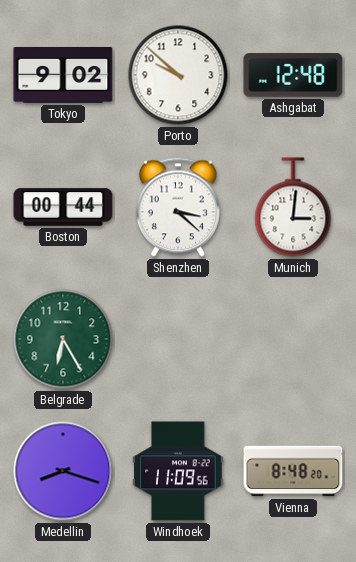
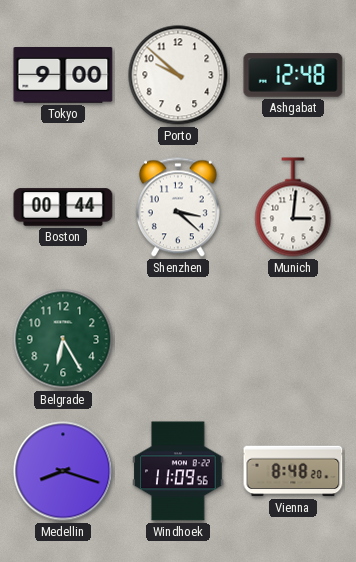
Tokyo: 9:02 -> 9:00
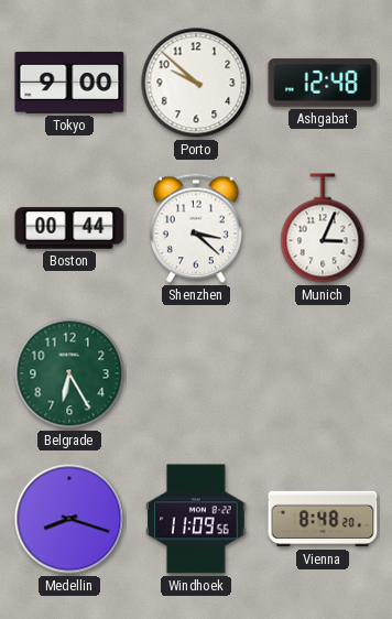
Munich: 3:01 -> 3:04
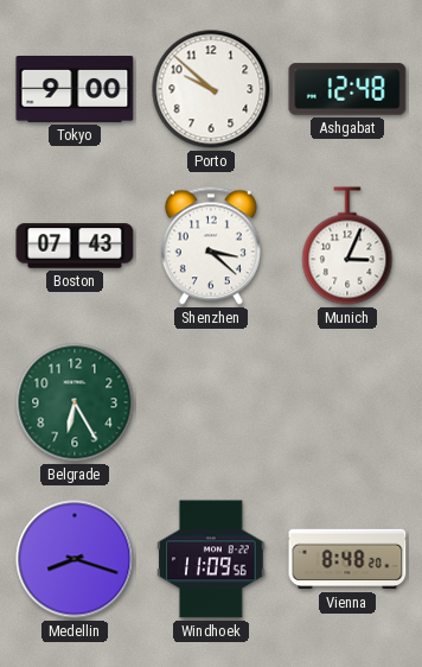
Boston: 00:44 -> 07:43
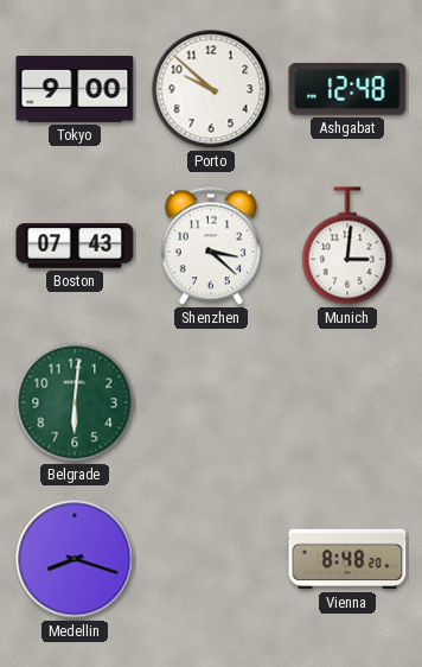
Munich: 3:04 -> 3:01
Belgrade: 6:25 -> 6:01
Windhoek: 11:09 -> none
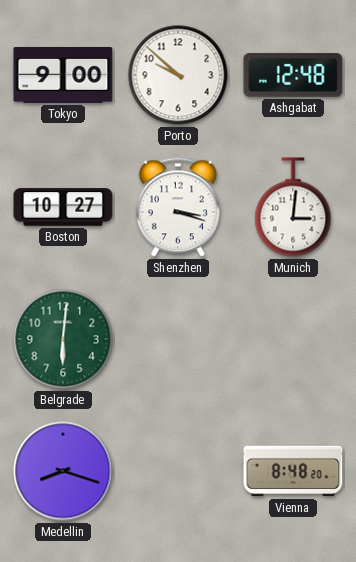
Boston: 07:43 -> 10:27
Shenzhen: 3:22 -> 3:18
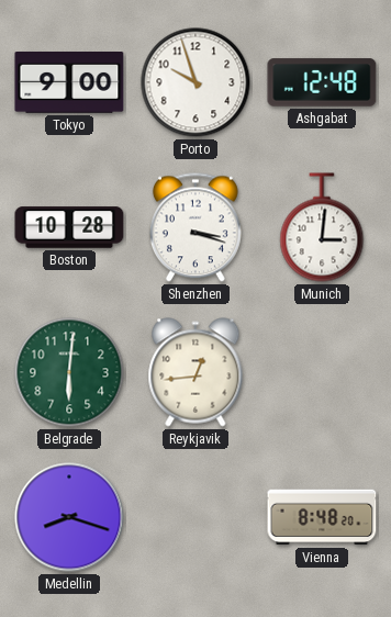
Porto: 9:52 -> 9:57
Boston: 10:27 -> 10:28
Reykjavik: none -> 12:44
